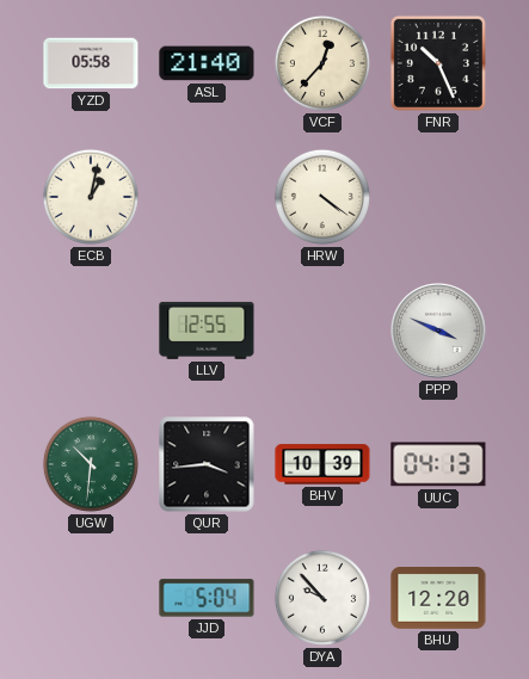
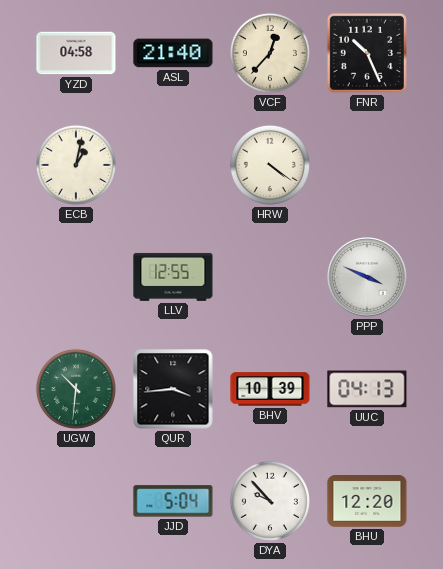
YZD: 05:58 -> 04:58
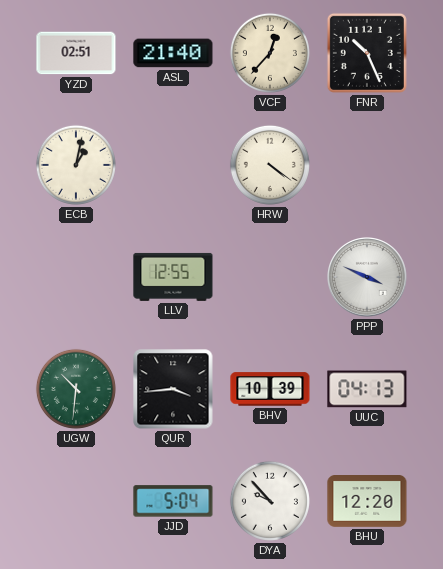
YZD: 04:58 -> 02:51
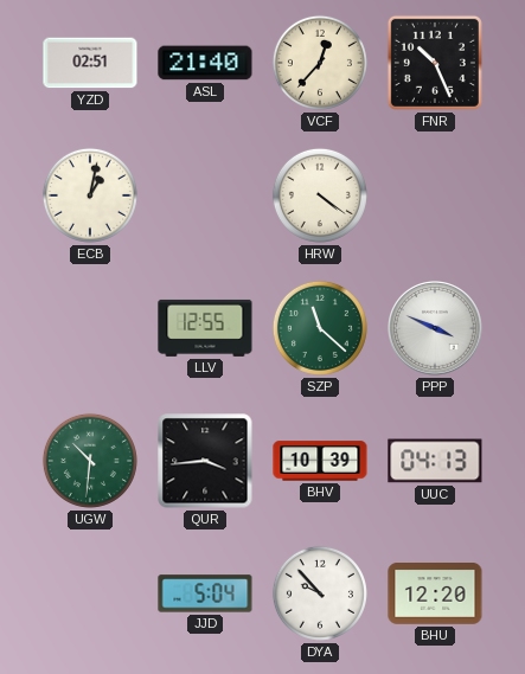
SZP: none -> 11:22
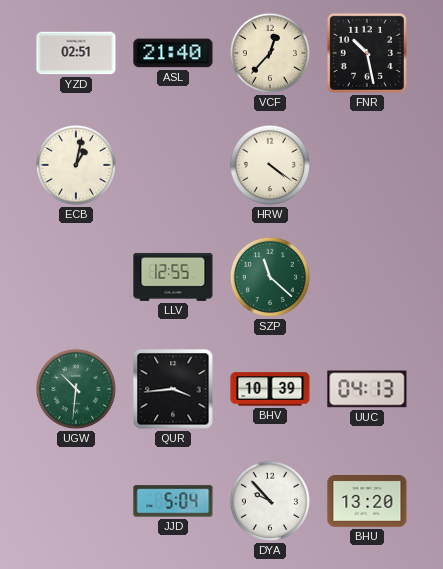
FNR: 10:26 -> 10:28
PPP: 3:49 -> none
BHU: 12:20 -> 13:20
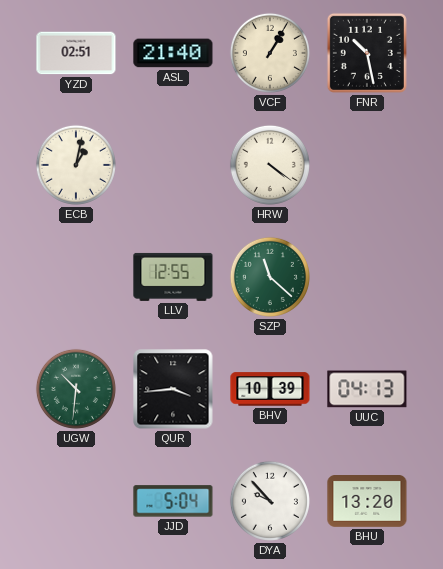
VCF: 12:37 -> 1:05
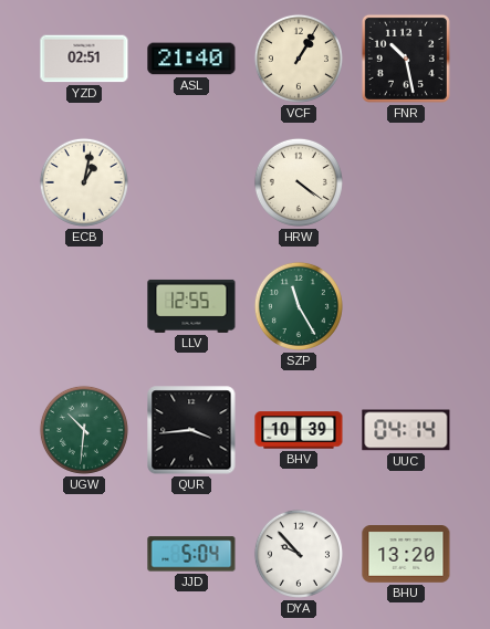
SZP: 11:22 -> 11:25
UUC: 04:13 -> 04:14
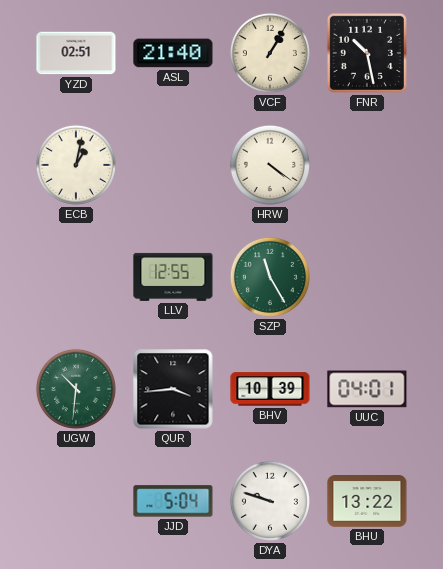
UUC: 04:14 -> 04:01
DYA: 9:53 -> 9:48
BHU: 13:20 -> 13:22
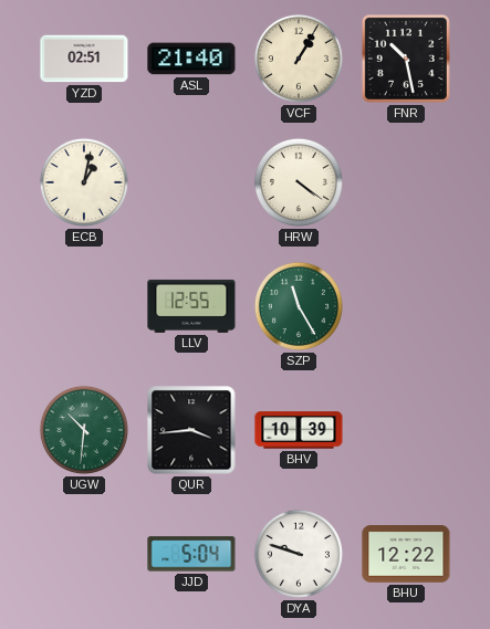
UUC: 04:01 -> none
BHU: 13:22 -> 12:22
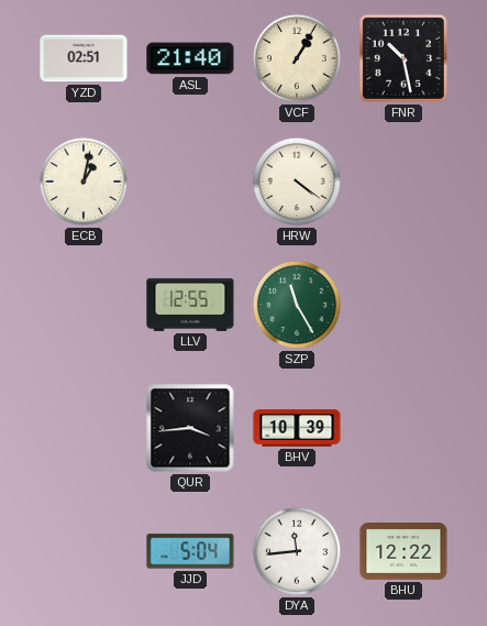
UGW: 10:31 -> none
DYA: 9:48 -> 11:44
